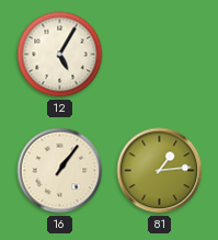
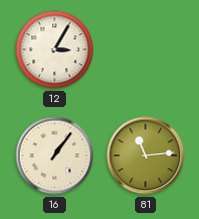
12: 5:05 -> 3:05
81: 1:14 -> 11:14
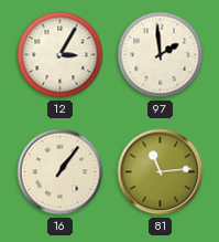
97: none -> 1:59
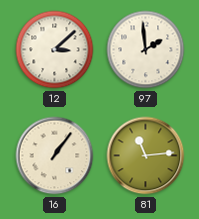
12: 3:05 -> 3:08
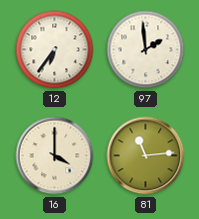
12: 3:08 -> 6:36
16: 1:06 -> 4:00
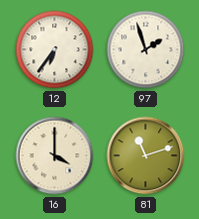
97: 1:59 -> 1:57
81: 11:14 -> 11:12
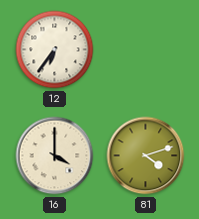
97: 1:57 -> none
81: 11:12 -> 4:12
